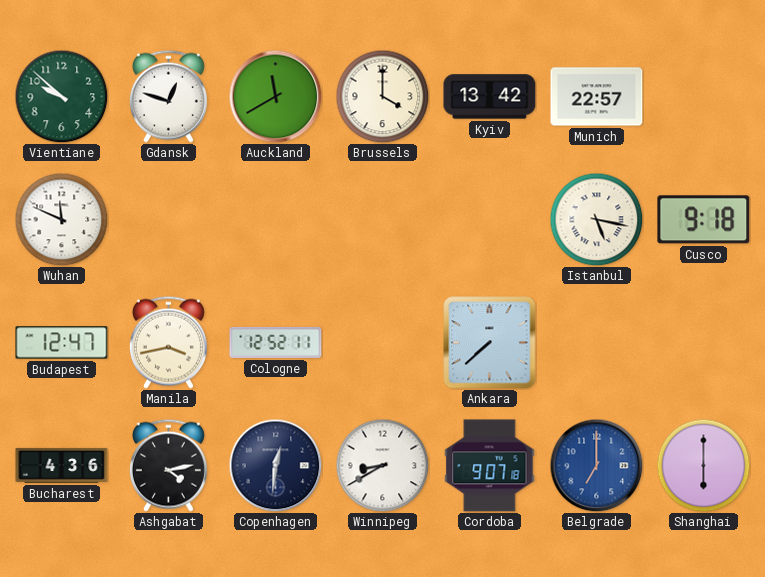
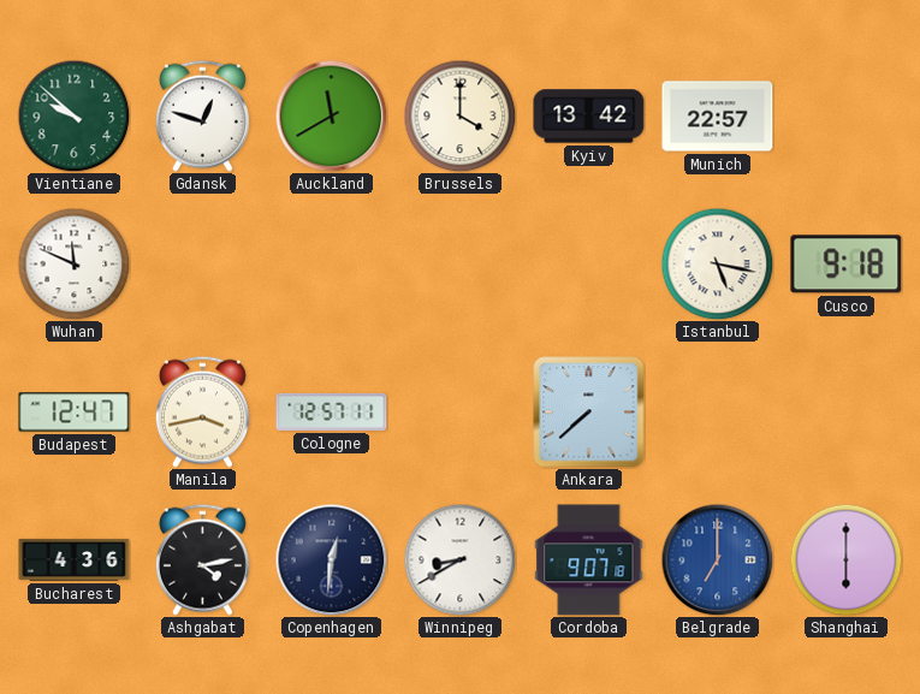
Cologne: 12:52 -> 12:57
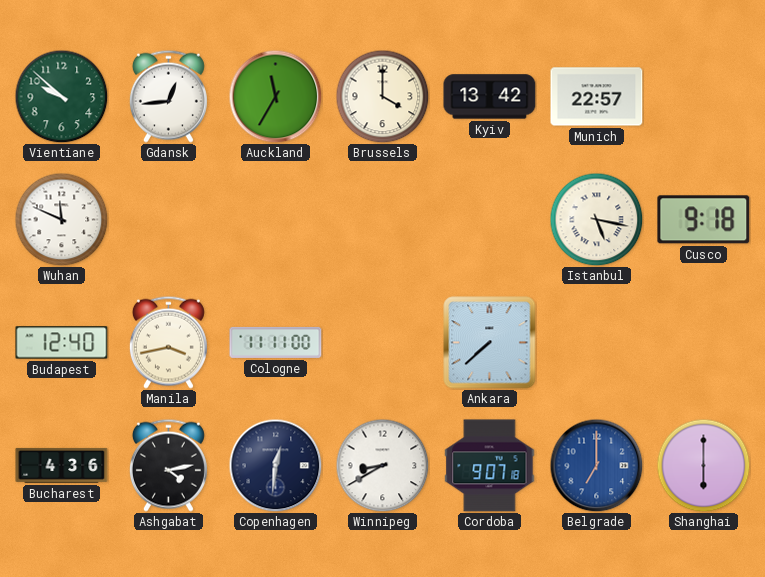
Gdansk: 12:48 -> 12:44
Auckland: 11:40 -> 11:35
Budapest: 12:47 -> 12:40
Cologne: 12:57 -> 11:11
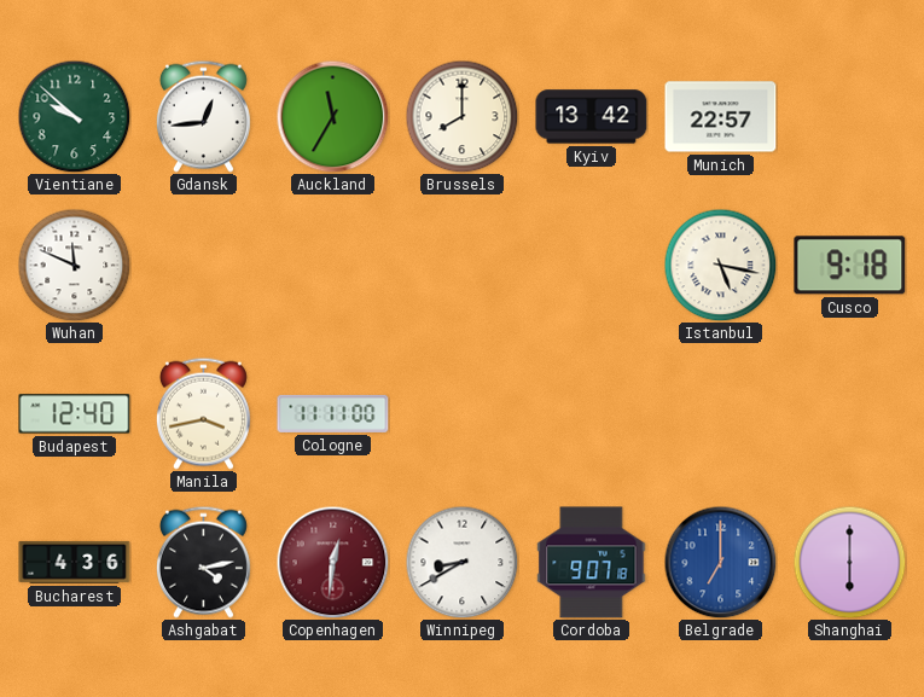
Brussels: 4:00 -> 8:00
Ankara: 7:38 -> none
Copenhagen dial: navy -> burgundy
